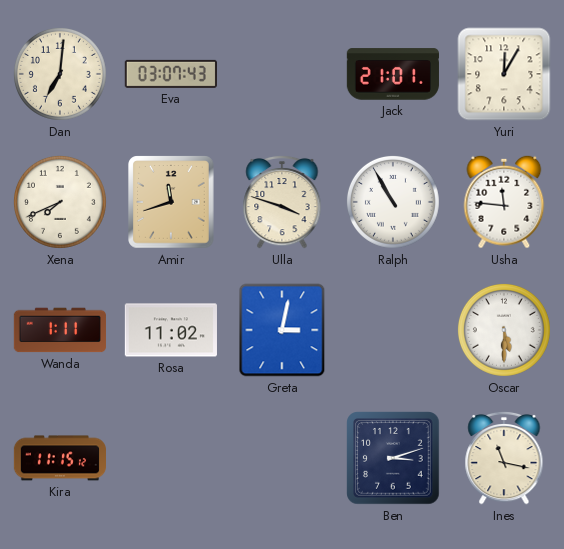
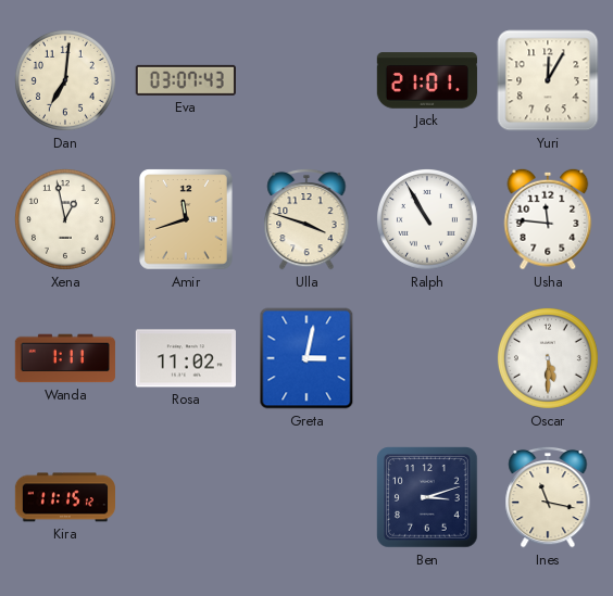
Xena: 7:41 -> 12:58
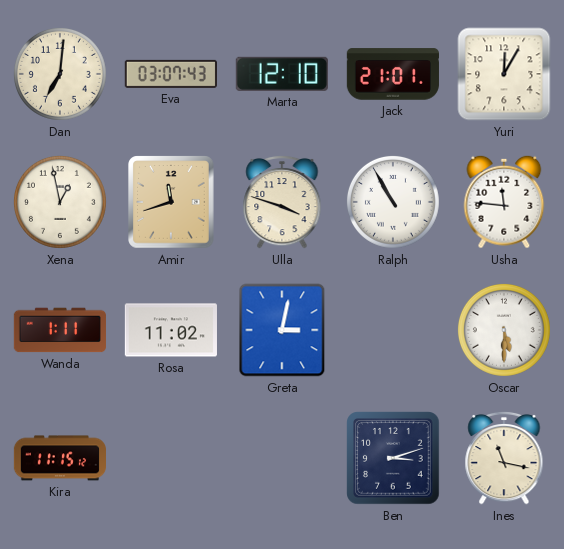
Marta: none -> 12:10
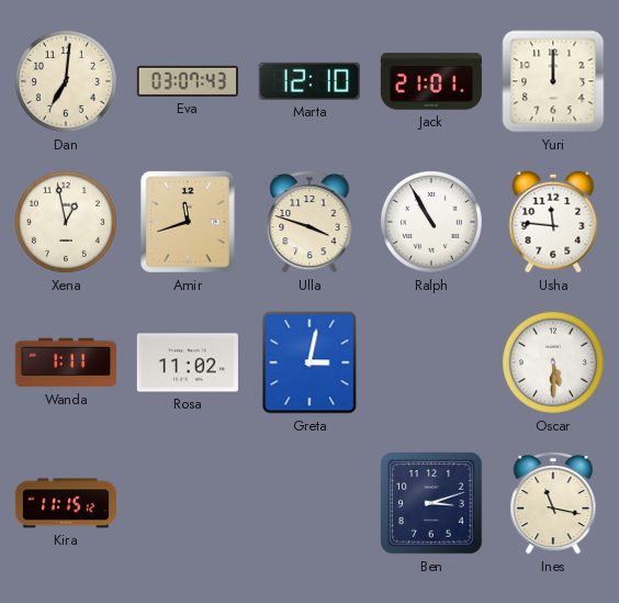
Yuri: 12:05 -> 12:00
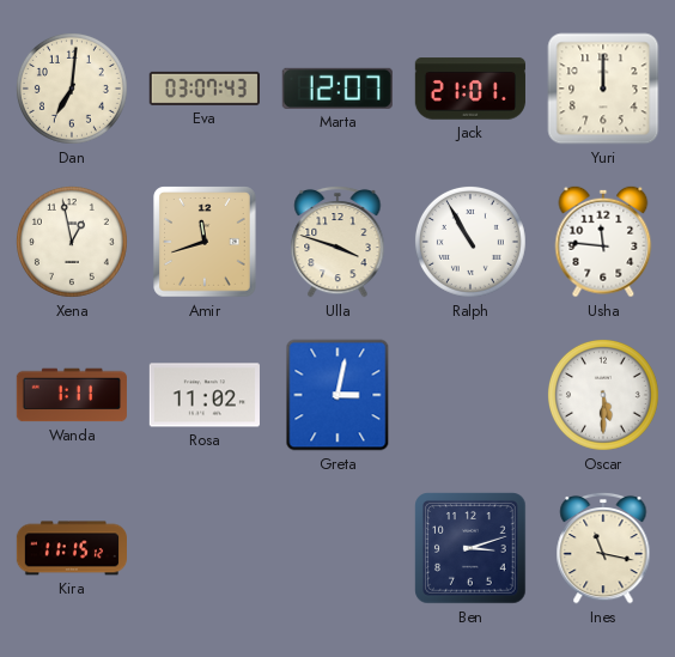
Marta: 12:10 -> 12:07
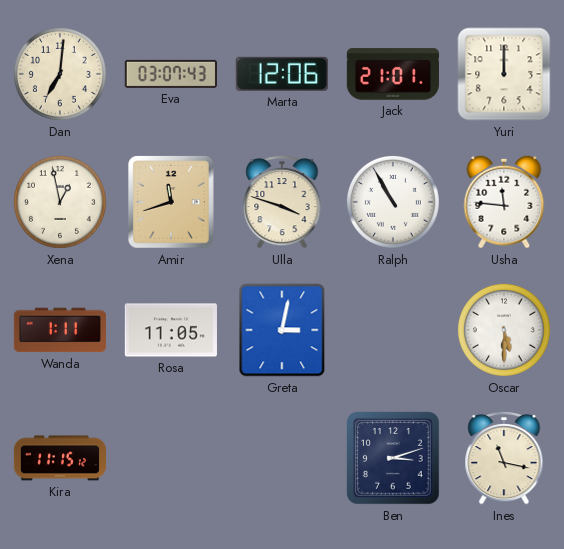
Marta: 12:07 -> 12:06
Rosa: 11:02 -> 11:05
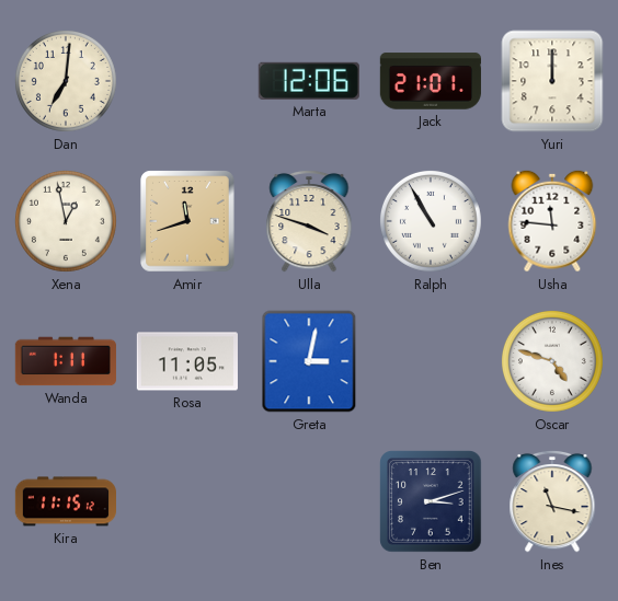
Eva: 03:07 -> none
Oscar: 5:30 -> 4:48
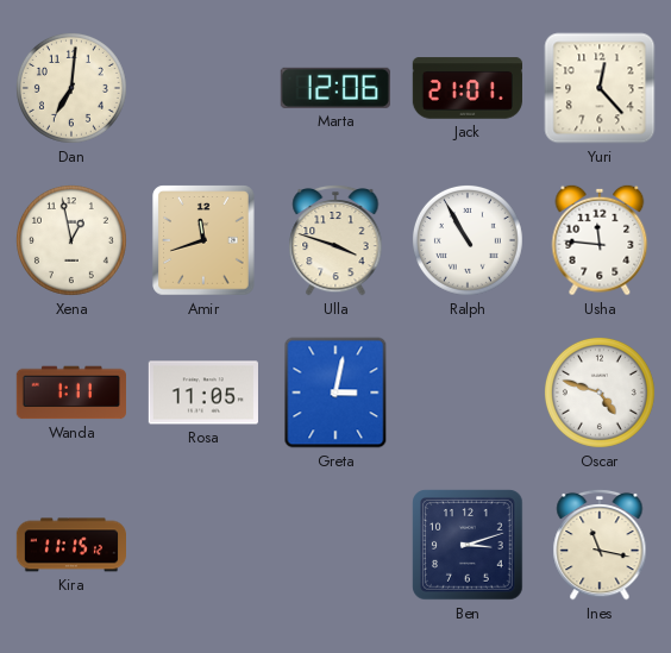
Yuri: 12:00 -> 12:23
